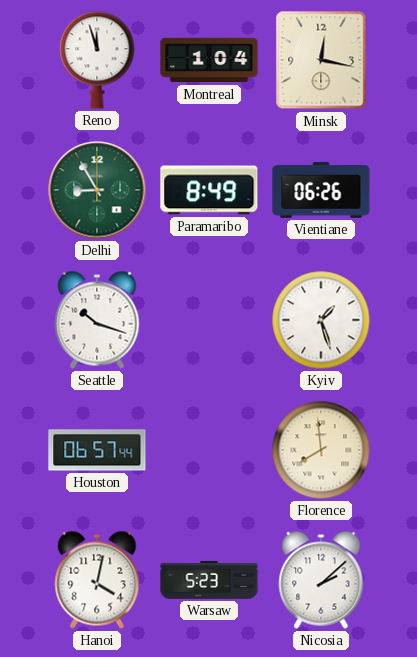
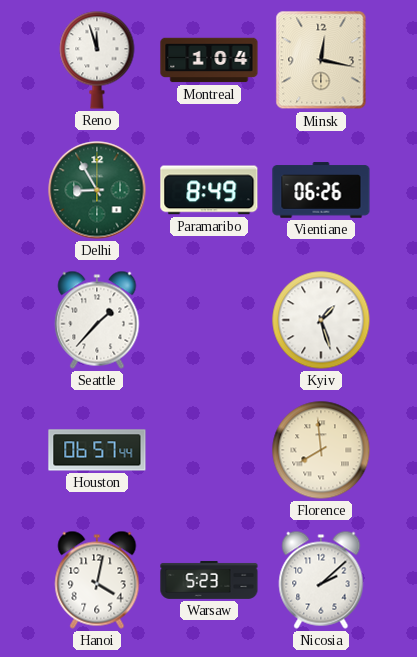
Seattle: 10:18 -> 1:37
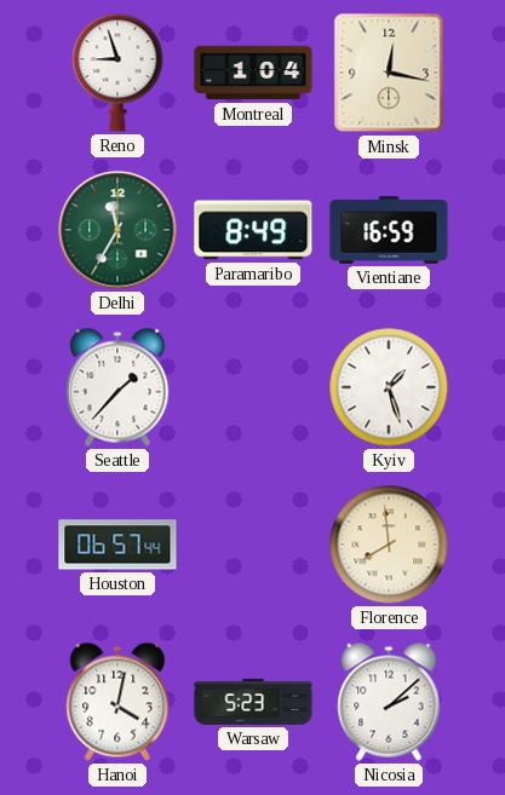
Reno: 11:57 -> 8:57
Delhi: 8:55 -> 11:35
Vientiane: 06:26 -> 16:59
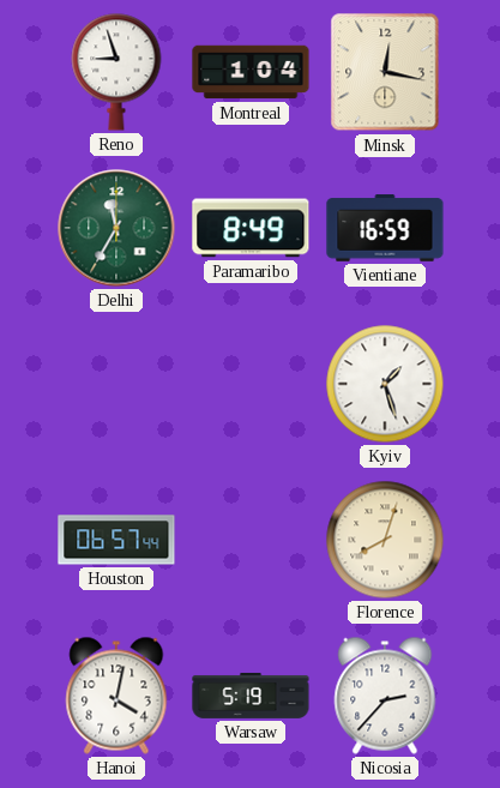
Seattle: 1:37 -> none
Florence: 7:59 -> 8:03
Warsaw: 5:23 -> 5:19
Nicosia: 2:08 -> 2:37
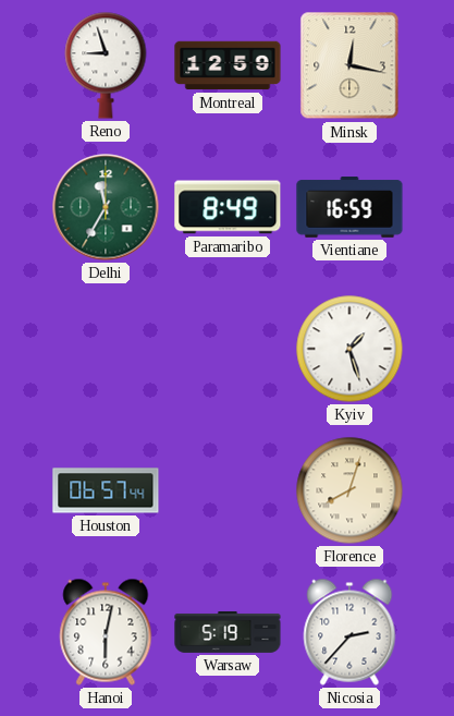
Montreal: 1:04 -> 12:59
Hanoi: 4:02 -> 6:02
